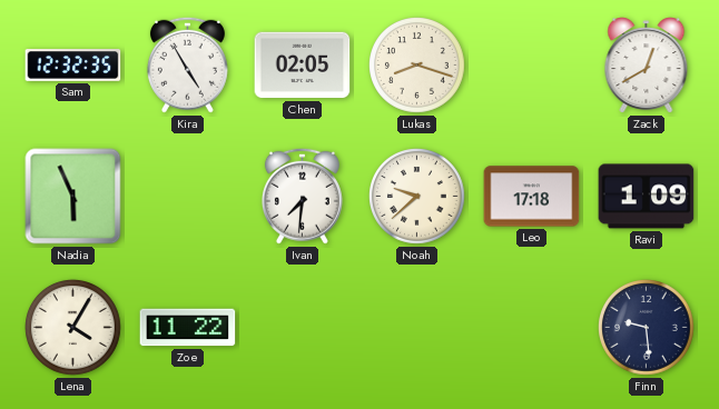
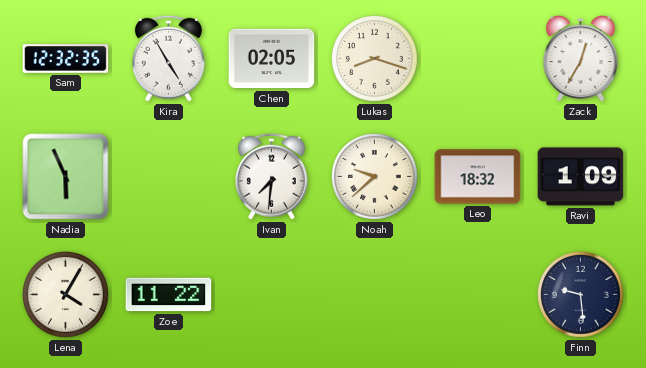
Zack: 12:40 -> 12:35
Leo: 17:18 -> 18:32
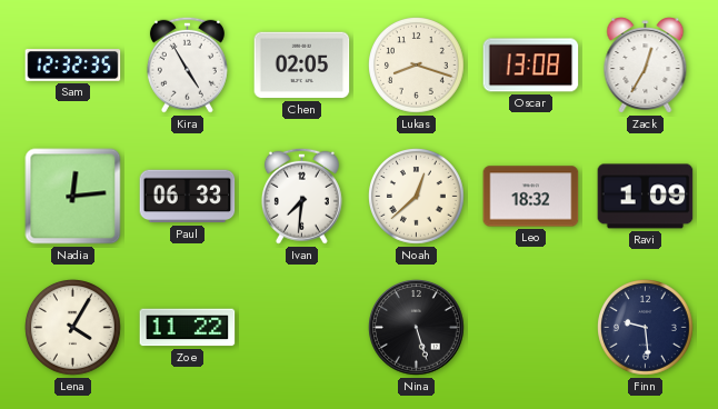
Oscar: none -> 13:08
Nadia: 5:56 -> 12:14
Paul: none -> 06:33
Noah: 9:38 -> 12:38
Nina: none -> 5:27
